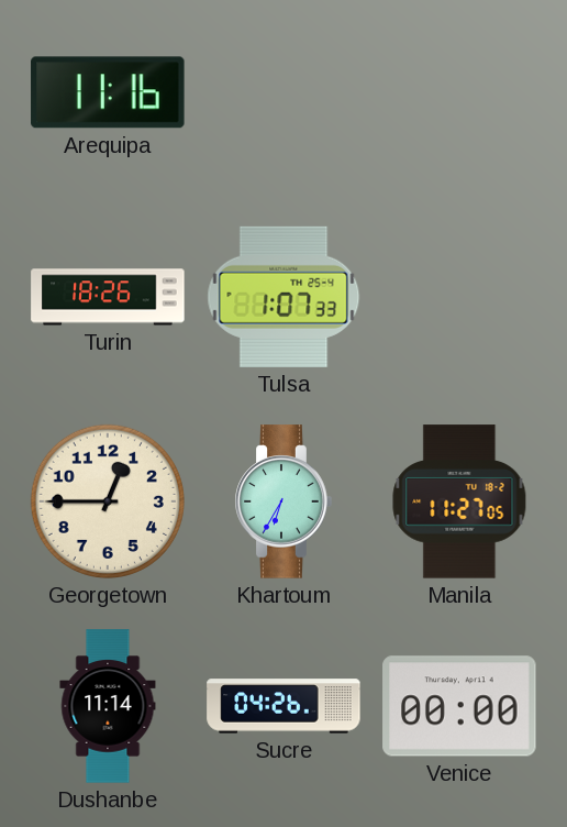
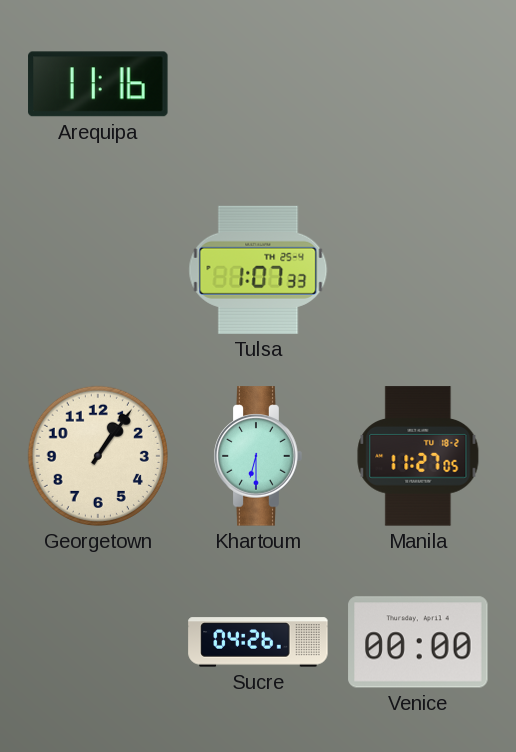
Turin: 18:26 -> none
Georgetown: 12:45 -> 1:06
Khartoum: 6:35 -> 6:30
Dushanbe: 11:14 -> none
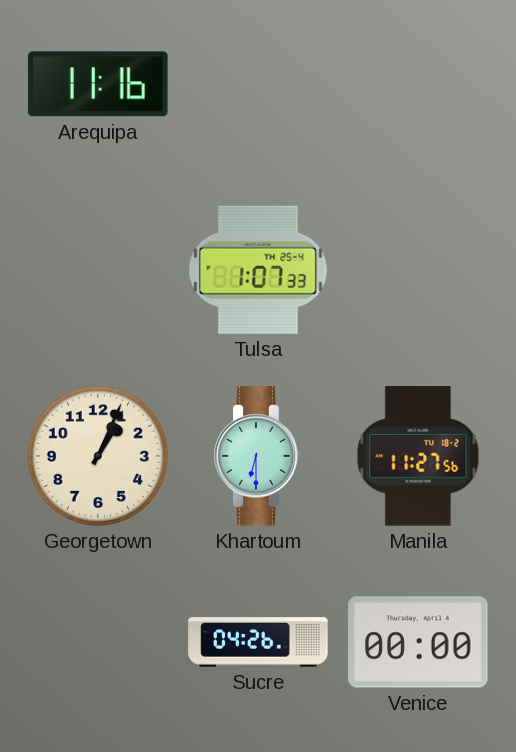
Georgetown: 1:06 -> 1:04
Manila: 11:27:05 -> 11:27:56
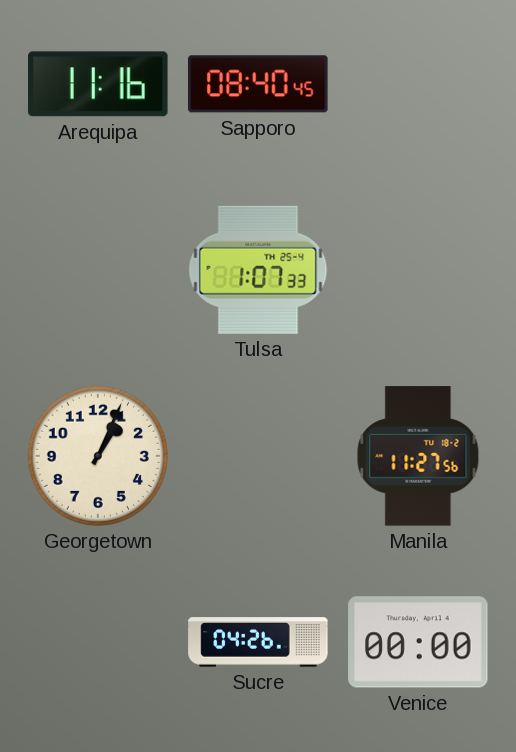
Sapporo: none -> 08:40
Khartoum: 6:30 -> none
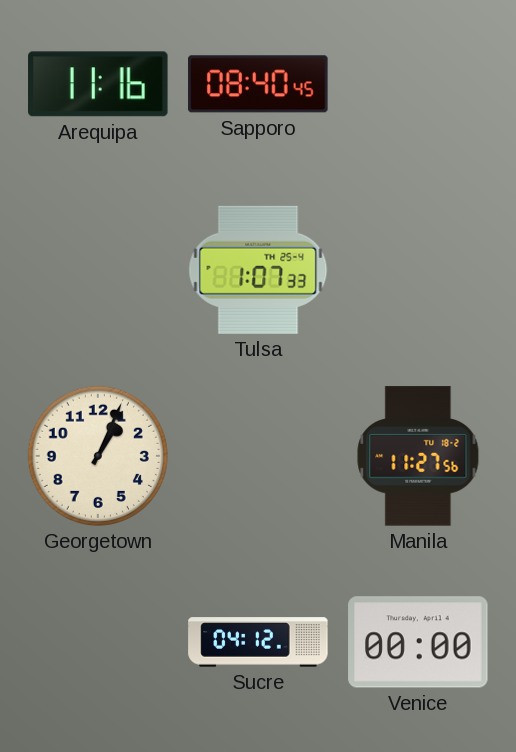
Sucre: 04:26 -> 04:12
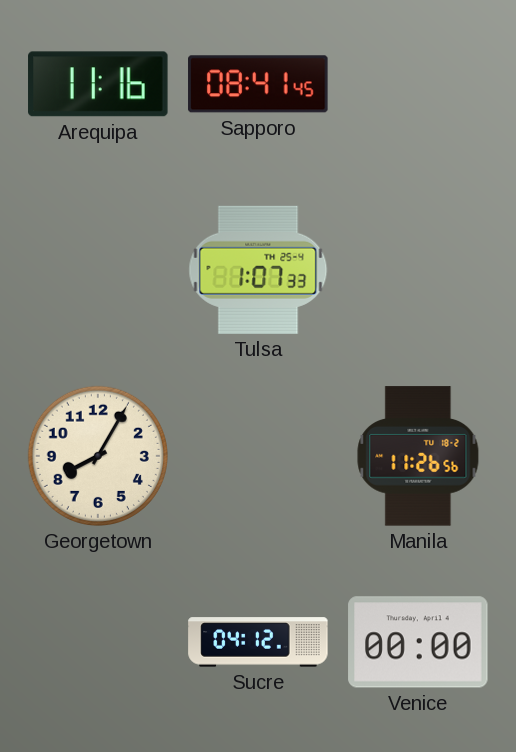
Sapporo: 08:40 -> 08:41
Georgetown: 1:04 -> 8:05
Manila: 11:27 -> 11:26
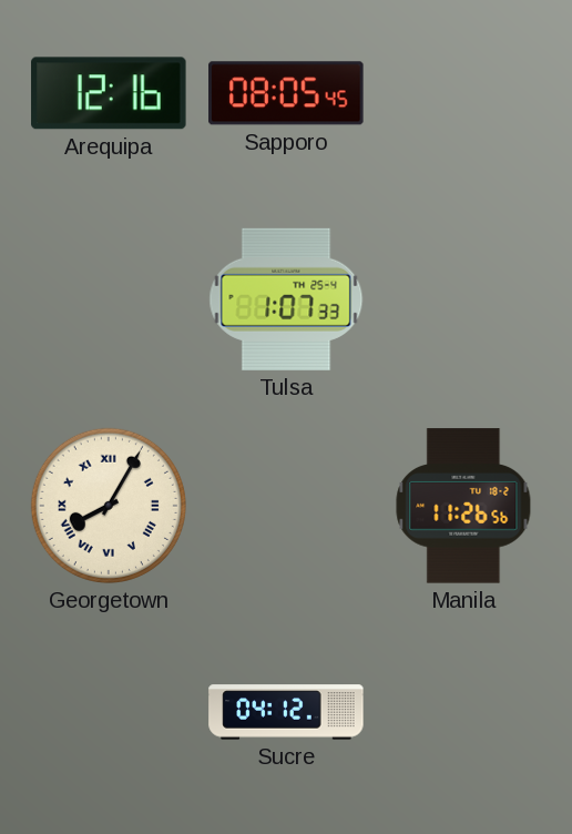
Arequipa: 11:16 -> 12:16
Sapporo: 08:41 -> 08:05
Georgetown numerals: Arabic -> Roman
Venice: 00:00 -> none
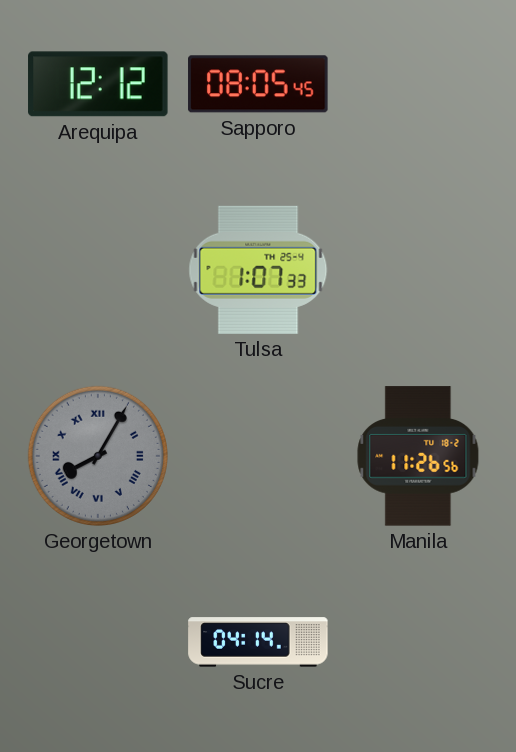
Arequipa: 12:16 -> 12:12
Georgetown dial: cream -> grey
Sucre: 04:12 -> 04:14
